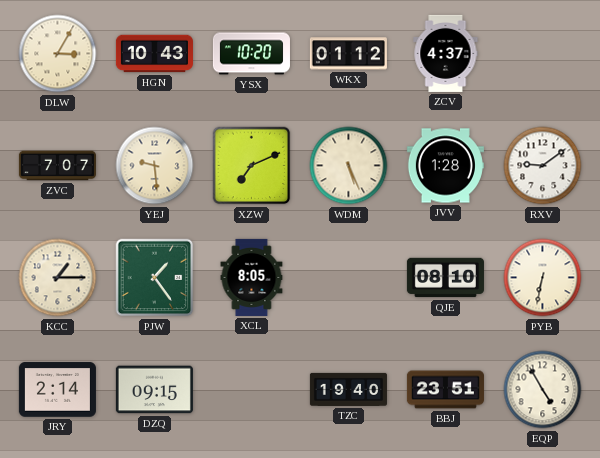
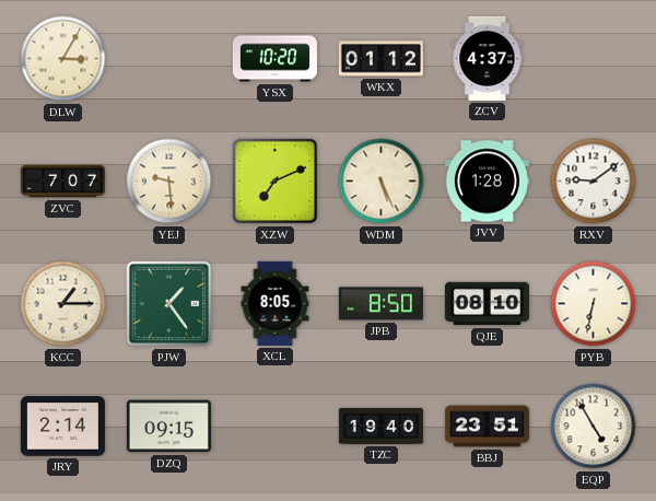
HGN: 10:43 -> none
JPB: none -> 8:50
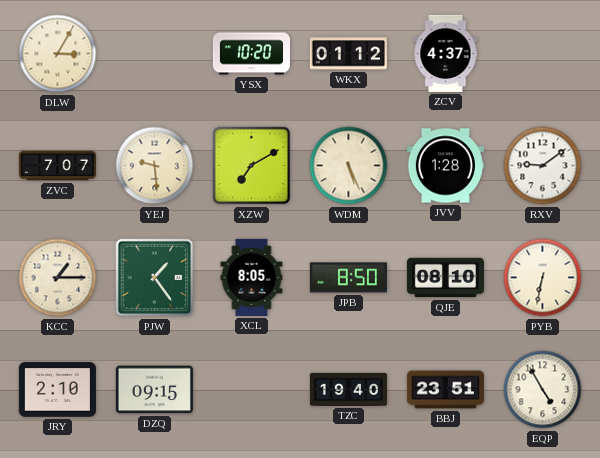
XZW: 7:11 -> 7:10
JRY: 2:14 -> 2:10
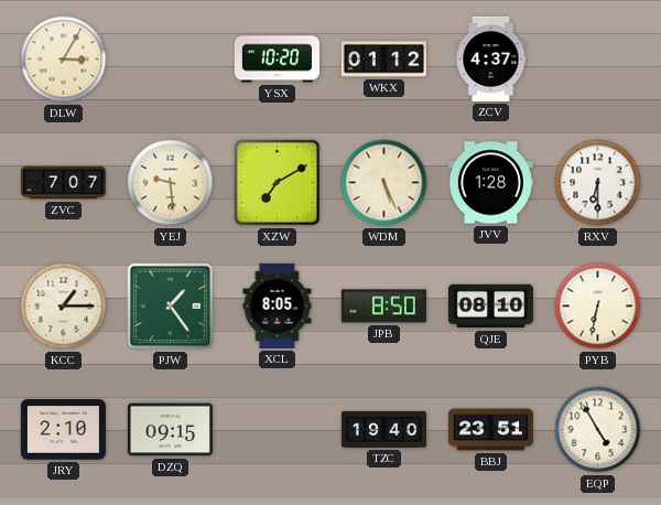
RXV: 9:09 -> 6:30
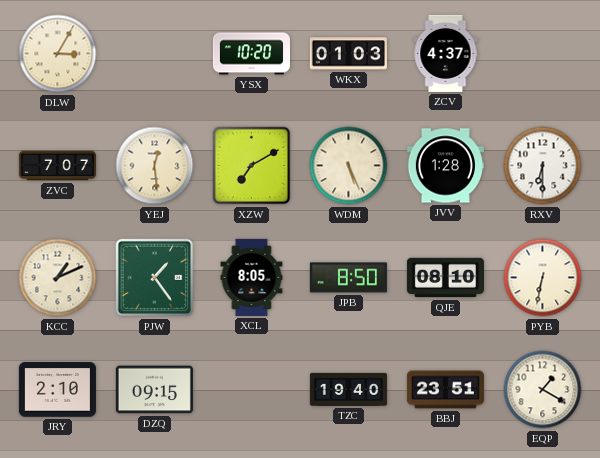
WKX: 01:12 -> 01:03
YEJ: 9:29 -> 12:29
KCC: 1:15 -> 1:11
EQP: 4:55 -> 1:20
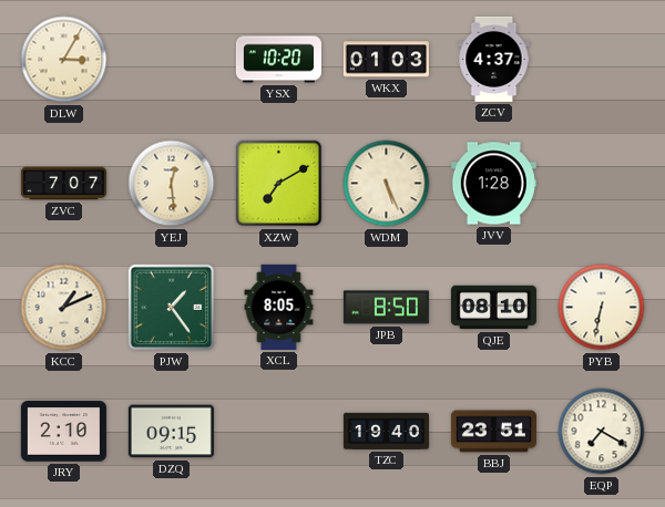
RXV: 6:30 -> none
EQP: 1:20 -> 7:20
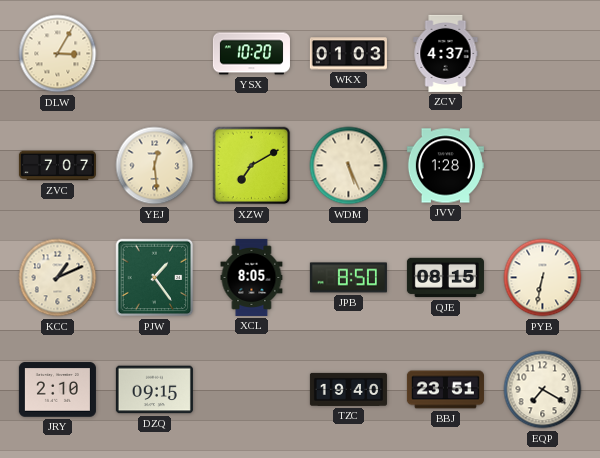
QJE: 08:10 -> 08:15
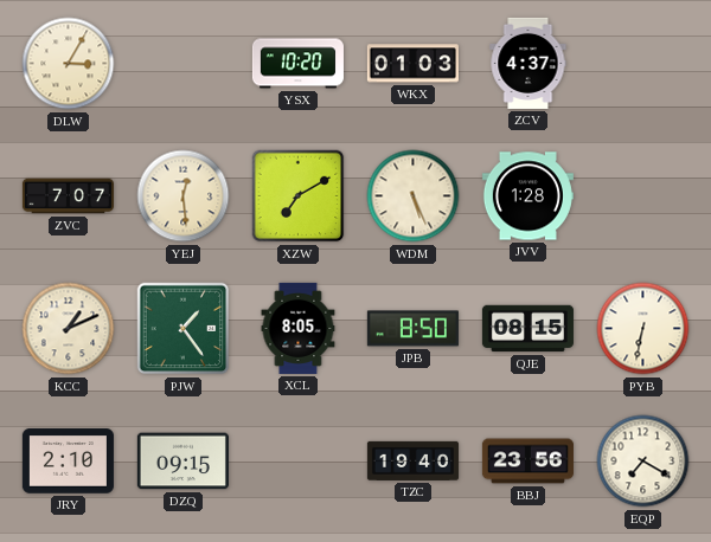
BBJ: 23:51 -> 23:56
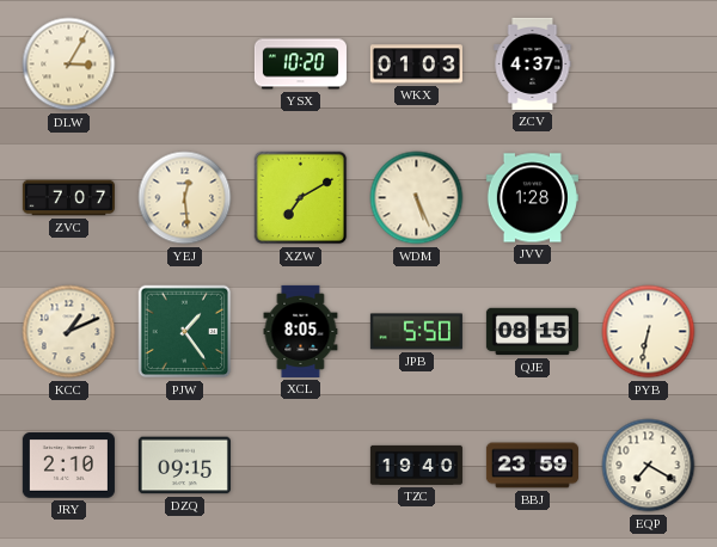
JPB: 8:50 -> 5:50
BBJ: 23:56 -> 23:59
